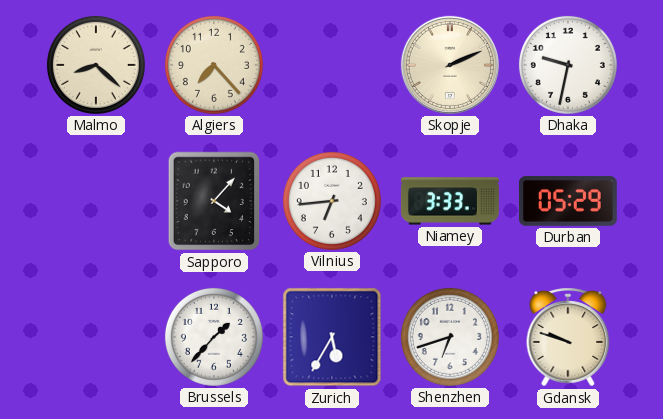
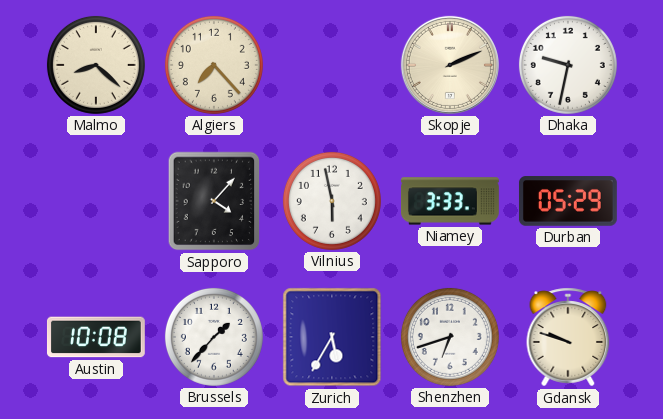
Vilnius: 6:44 -> 5:58
Austin: none -> 10:08
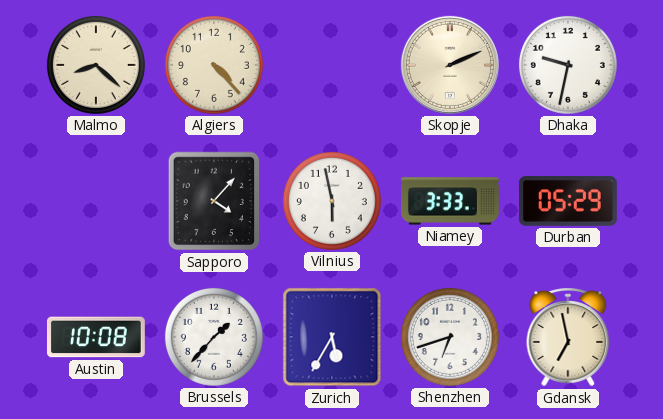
Algiers: 7:23 -> 4:23
Gdansk: 9:48 -> 6:58
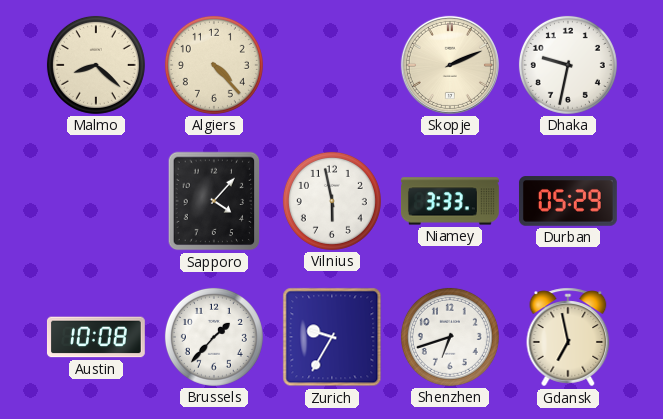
Zurich: 5:35 -> 9:35
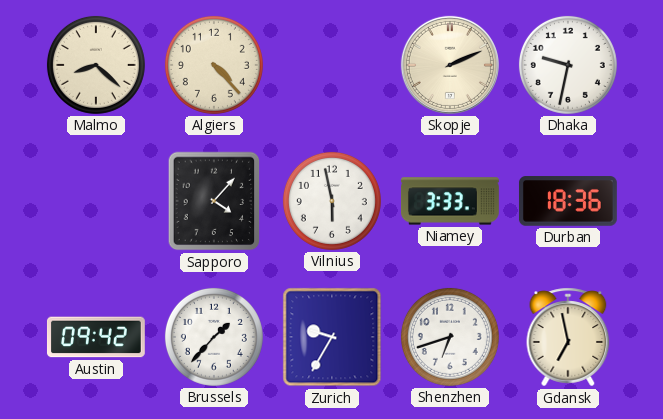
Durban: 05:29 -> 18:36
Austin: 10:08 -> 09:42
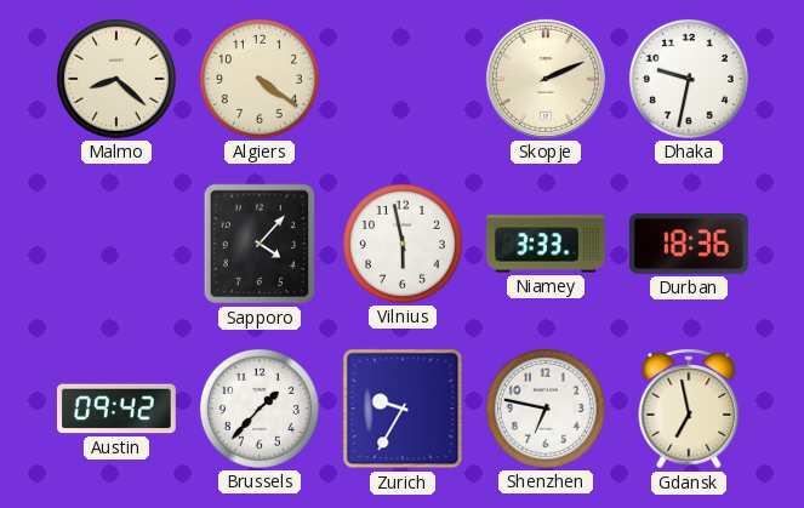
Algiers: 4:23 -> 4:21
Shenzhen: 6:42 -> 6:47
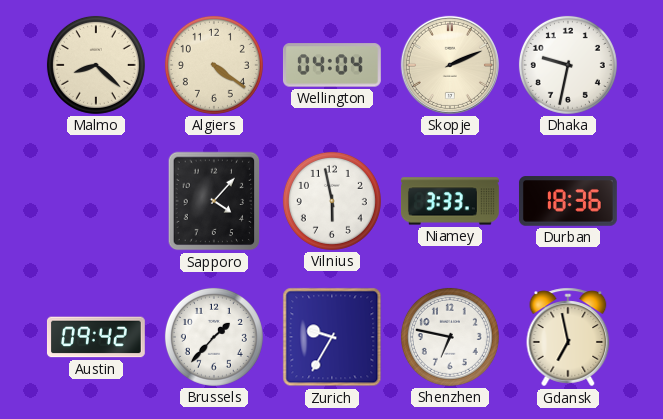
Wellington: none -> 04:04
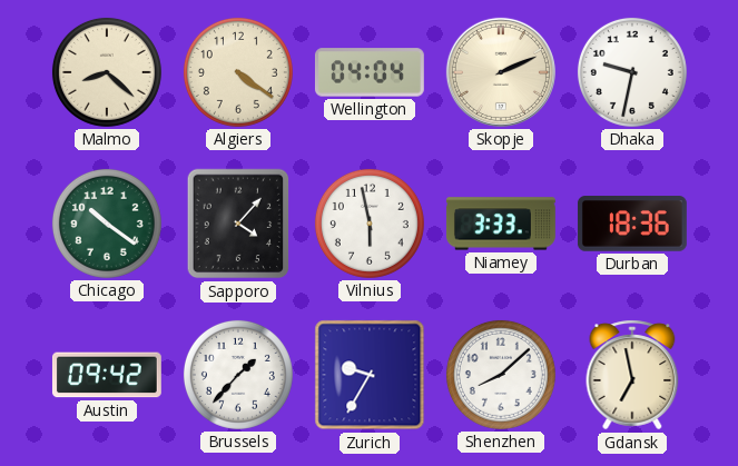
Chicago: none -> 10:21
Shenzhen: 6:47 -> 8:08
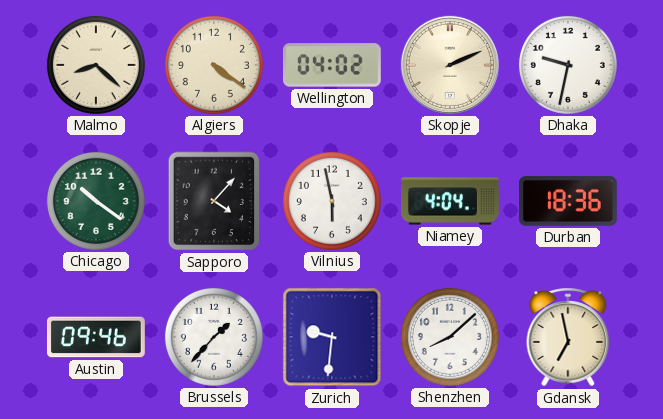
Wellington: 04:04 -> 04:02
Niamey: 3:33 -> 4:04
Austin: 09:42 -> 09:46
Zurich: 9:35 -> 9:31
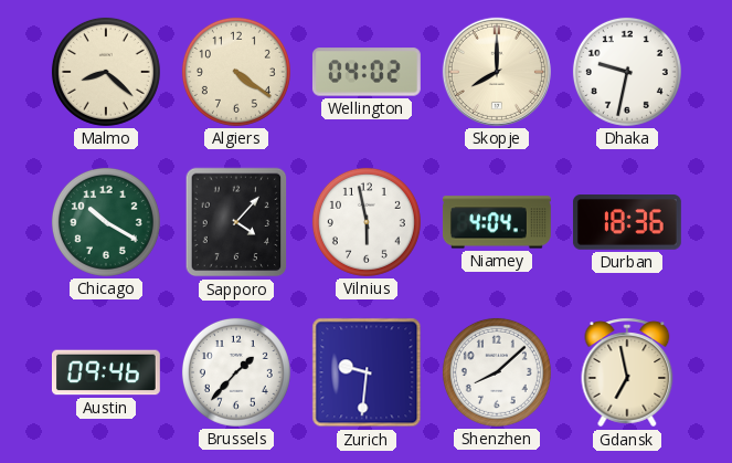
Skopje: 2:11 -> 8:00
Chicago: 10:21 -> 10:20
